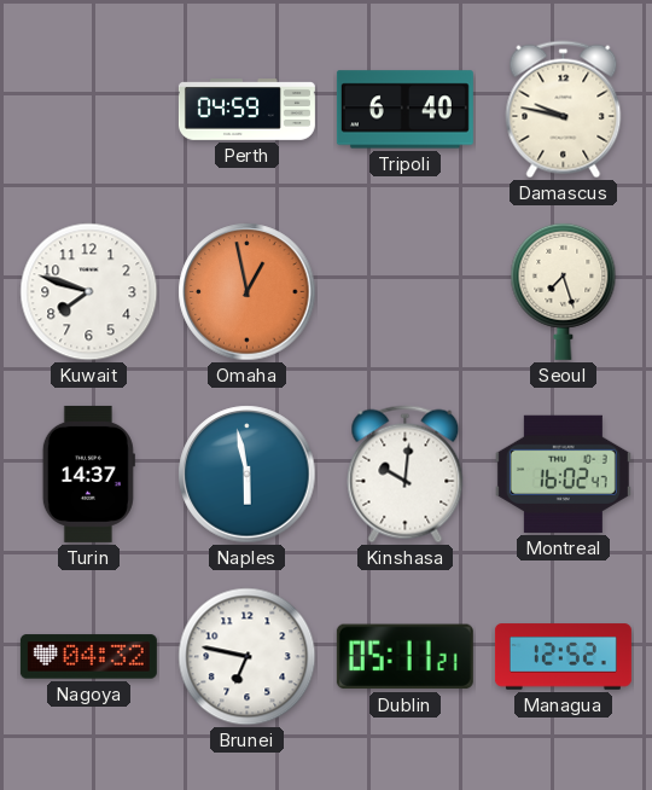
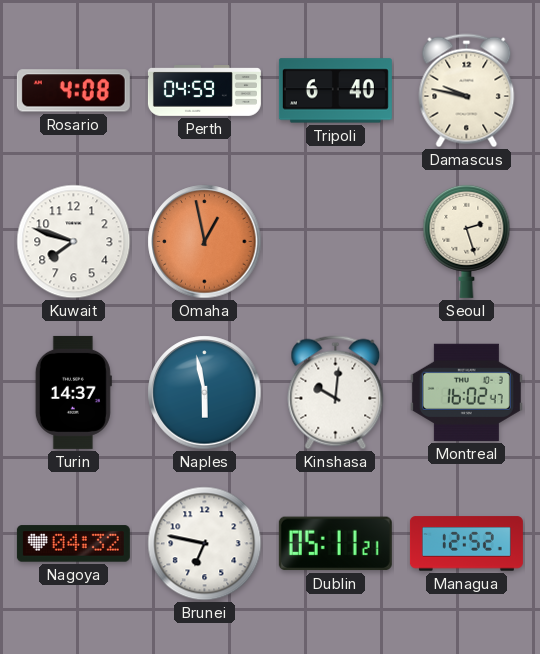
Rosario: none -> 4:08
Seoul: 7:27 -> 2:27
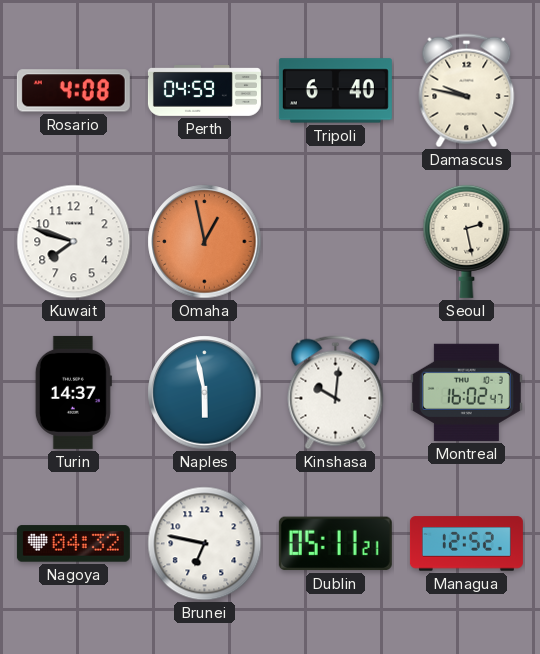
Seoul: 2:27 -> 2:28
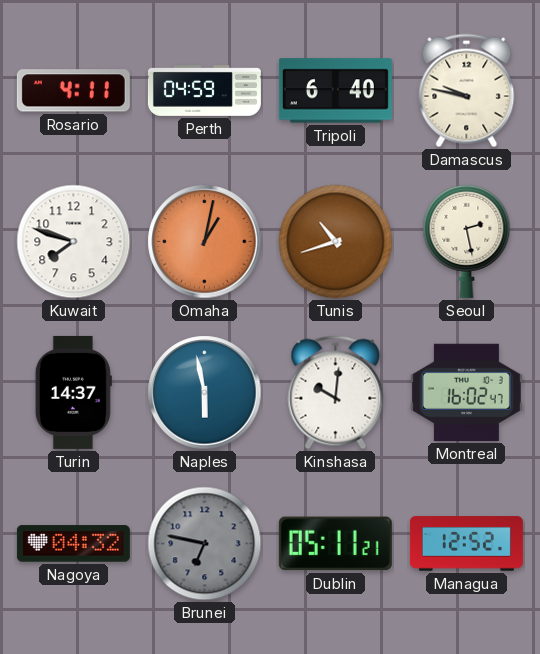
Rosario: 4:08 -> 4:11
Omaha: 12:58 -> 1:02
Tunis: none -> 10:42
Brunei dial: white -> grey
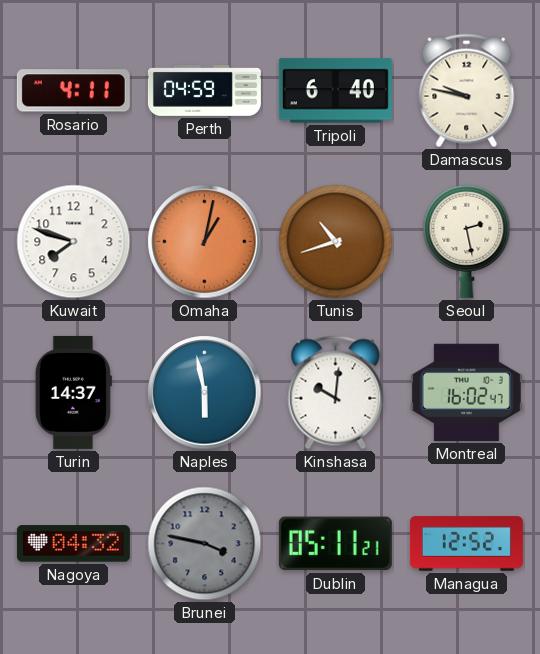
Brunei: 6:47 -> 3:47
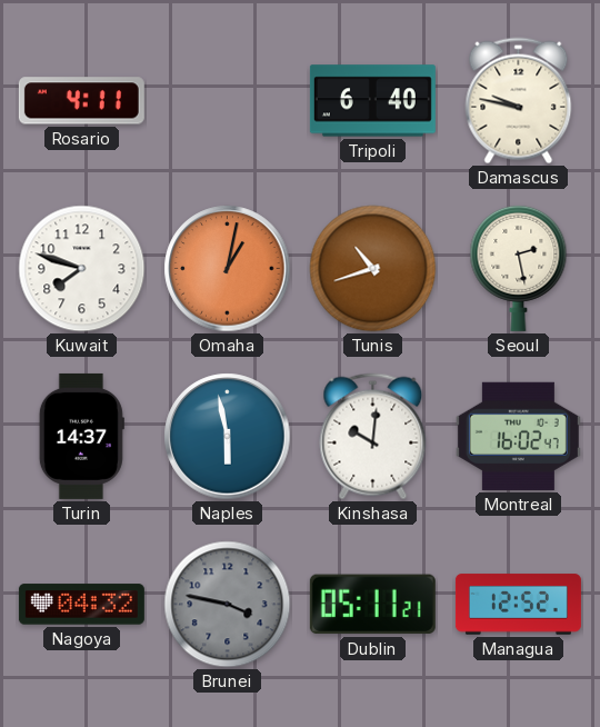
Perth: 04:59 -> none
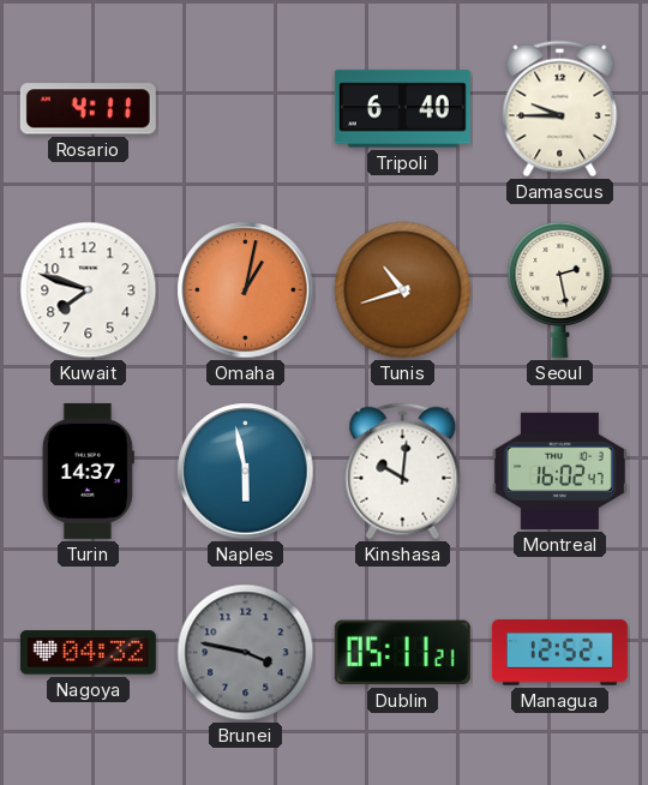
Damascus: 9:47 -> 9:45
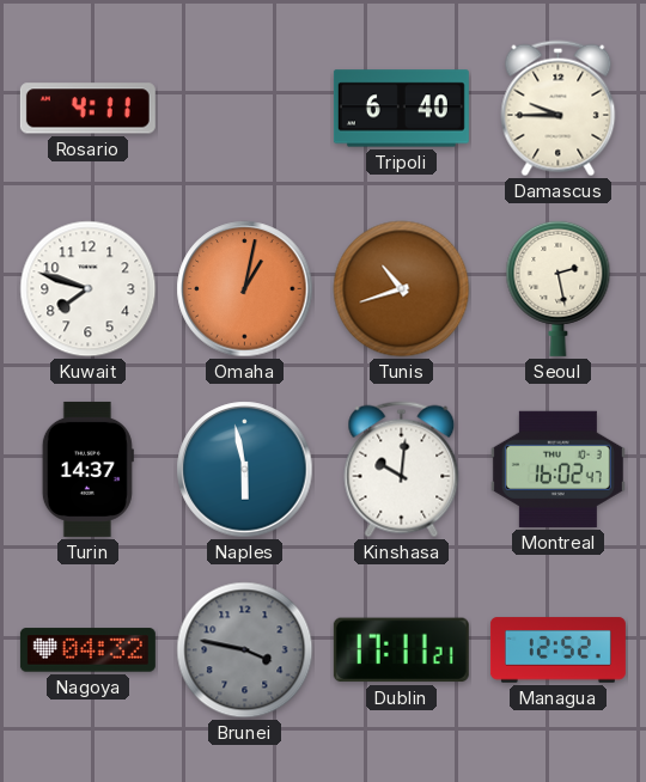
Dublin: 05:11 -> 17:11
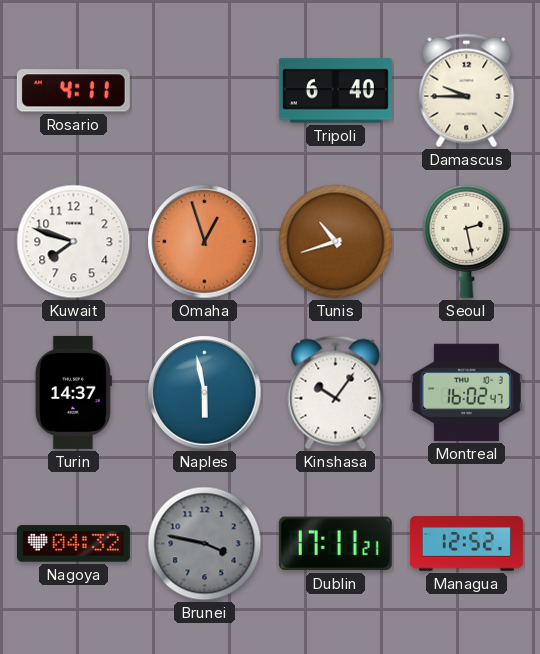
Omaha: 1:02 -> 12:57
Kinshasa: 10:01 -> 10:06
